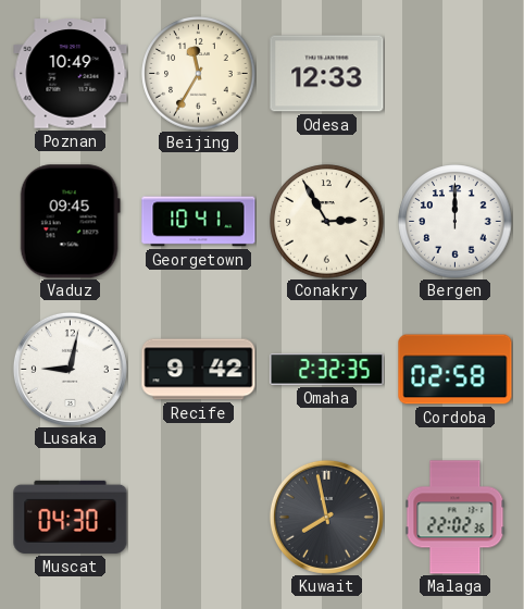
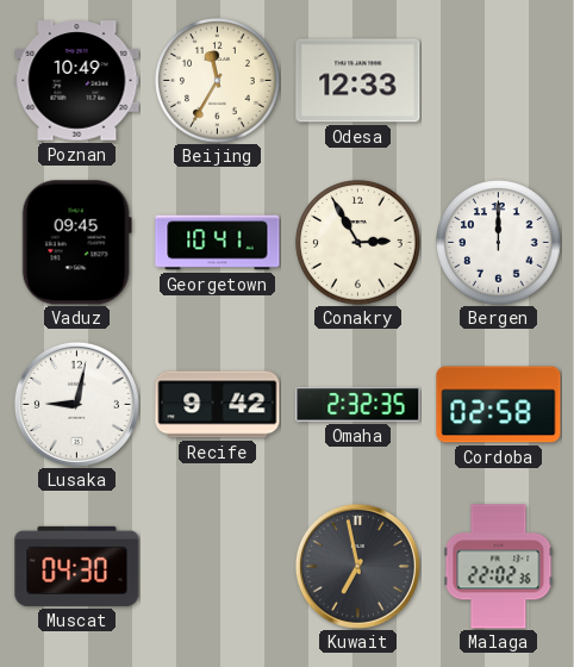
Kuwait: 7:58 -> 6:58
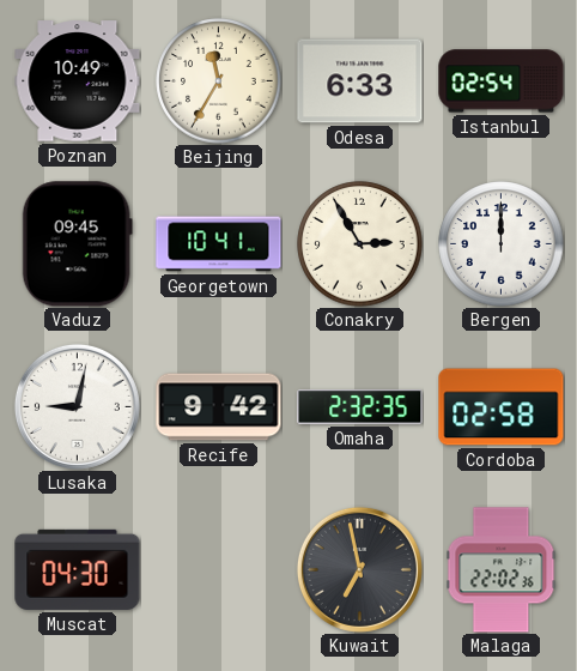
Odesa: 12:33 -> 6:33
Istanbul: none -> 02:54
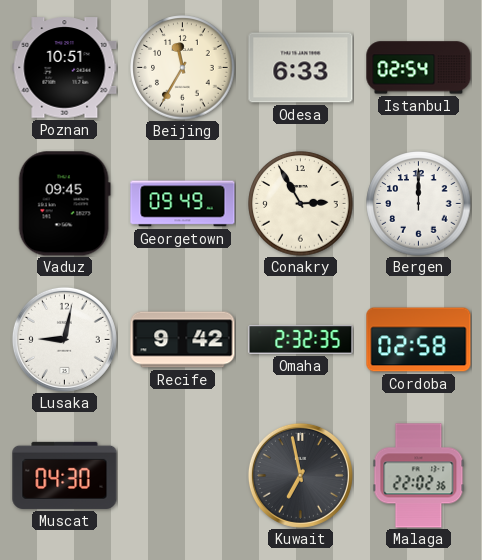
Poznan: 10:49 -> 10:51
Georgetown: 10:41 -> 09:49
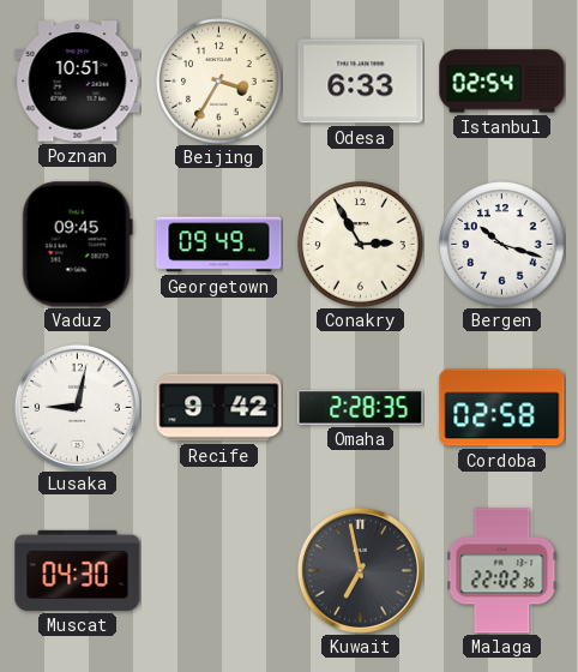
Beijing: 11:35 -> 3:35
Bergen: 12:00 -> 10:18
Omaha: 2:32 -> 2:28
